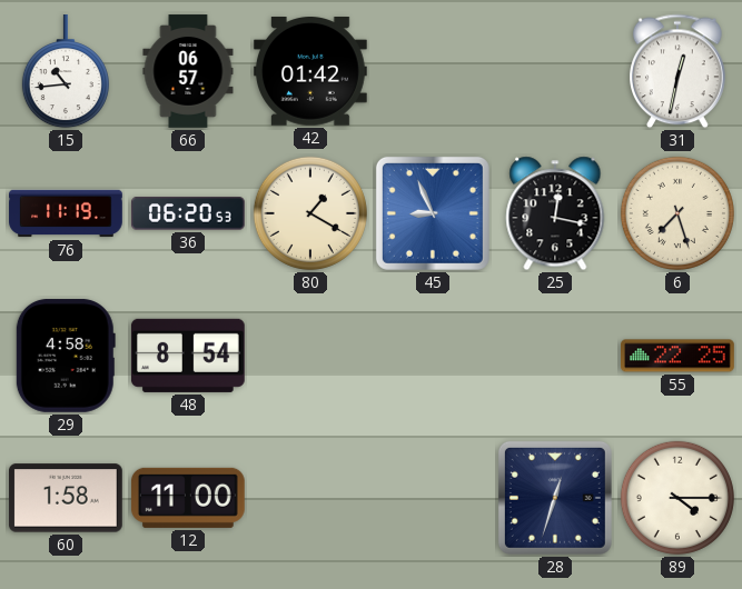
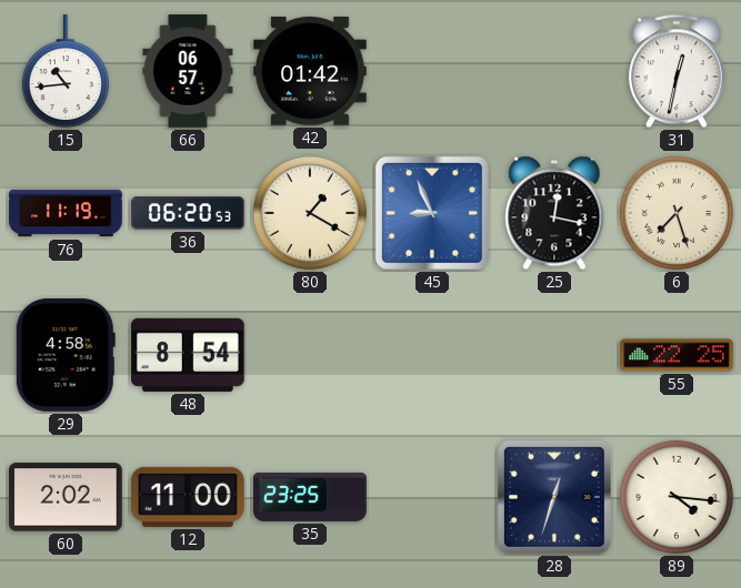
60: 1:58 -> 2:02
35: none -> 23:25
89: 4:15 -> 4:16
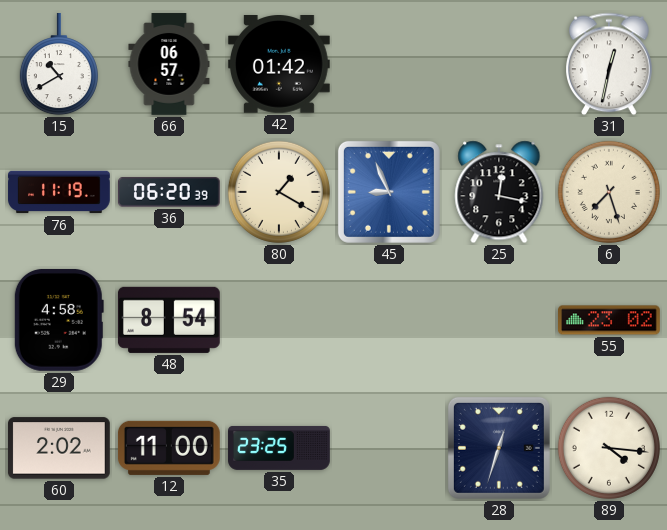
15: 10:44 -> 10:40
36: 06:20:53 -> 06:20:39
55: 22:25 -> 23:02
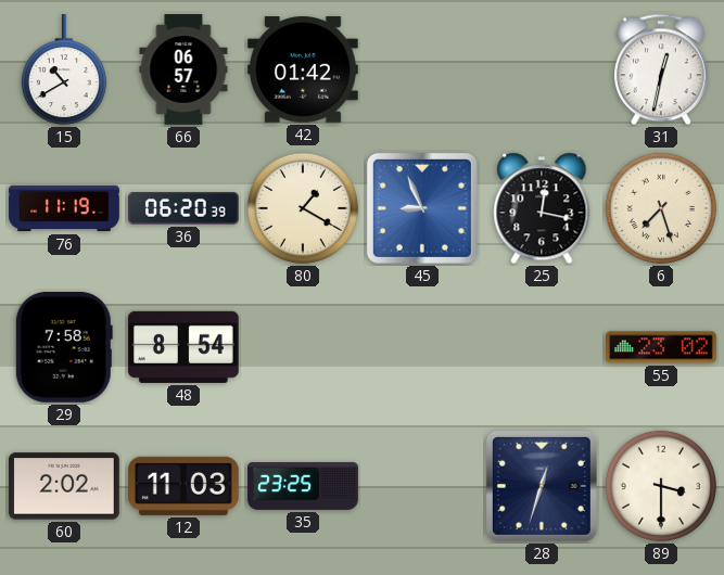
29: 4:58 -> 7:58
12: 11:00 -> 11:03
89: 4:16 -> 3:30
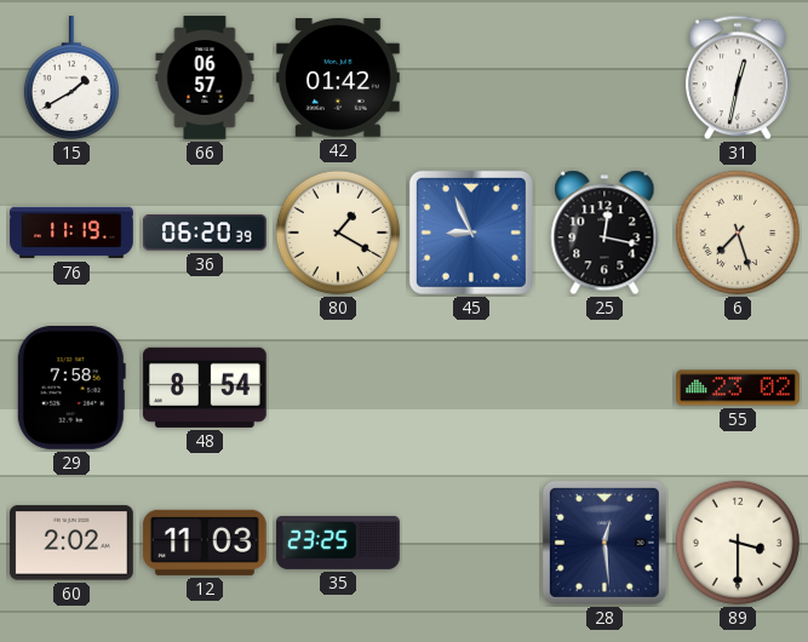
15: 10:40 -> 1:40
28: 12:33 -> 12:29
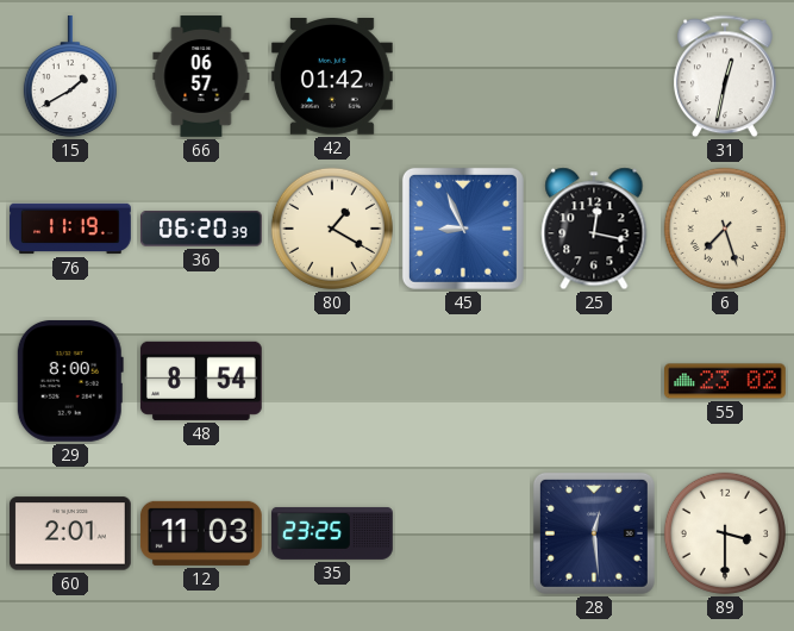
29: 7:58 -> 8:00
60: 2:02 -> 2:01
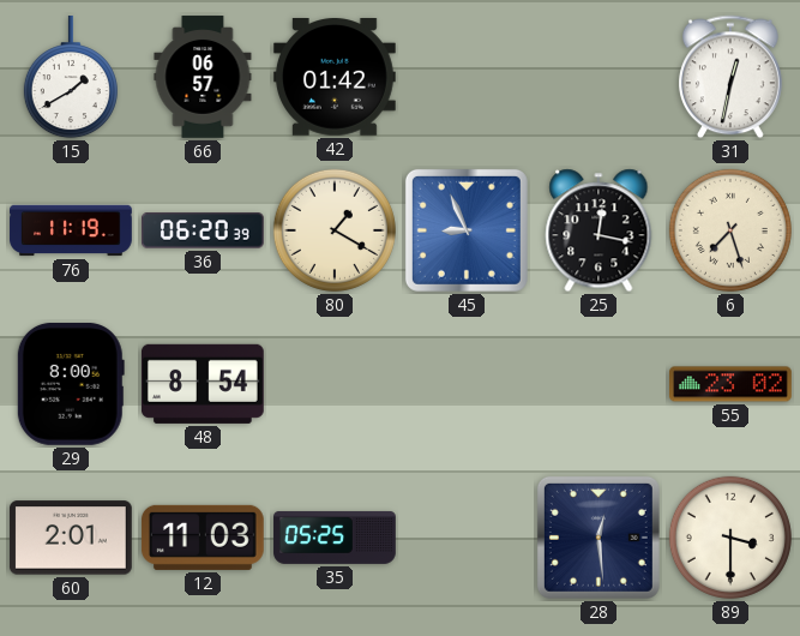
35: 23:25 -> 05:25
